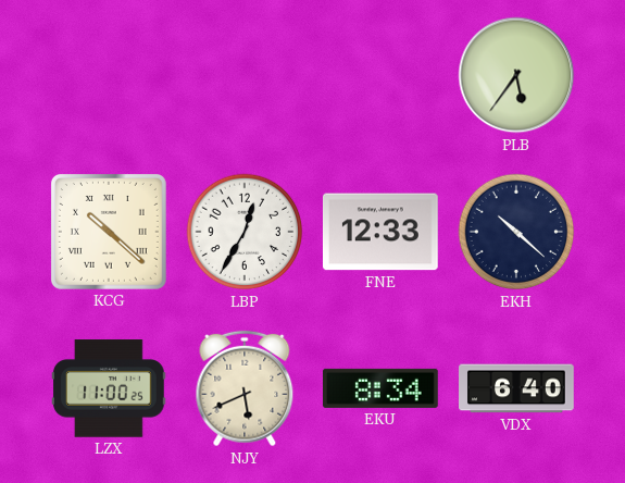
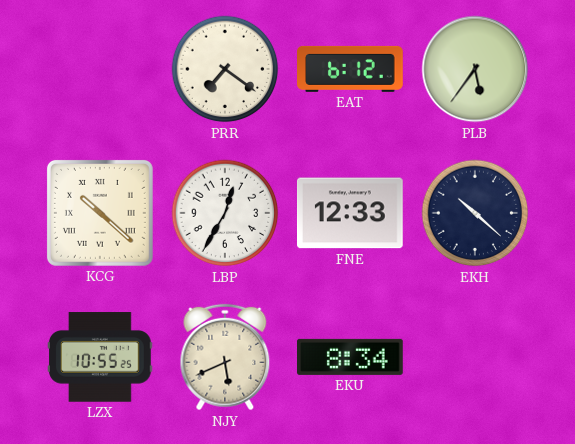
PRR: none -> 7:21
EAT: none -> 6:12
LZX: 11:00 -> 10:55
VDX: 6:40 -> none
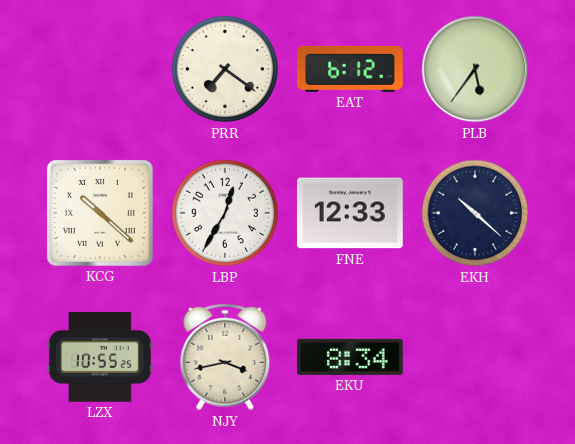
NJY: 5:41 -> 3:43
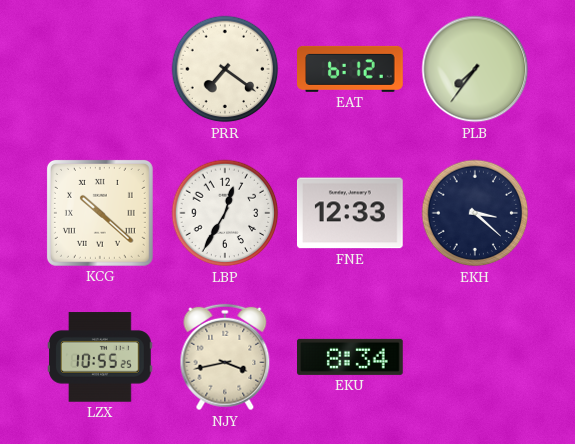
PLB: 5:36 -> 7:36
EKH: 10:22 -> 3:22
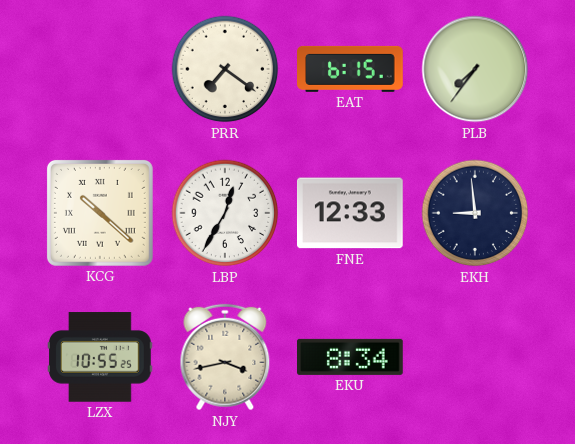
EAT: 6:12 -> 6:15
EKH: 3:22 -> 8:59
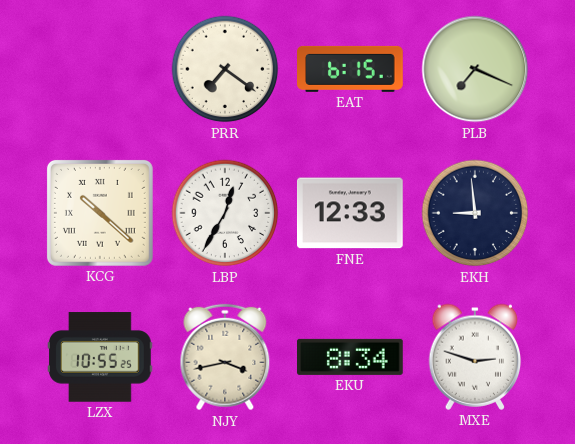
PLB: 7:36 -> 7:19
MXE: none -> 2:48
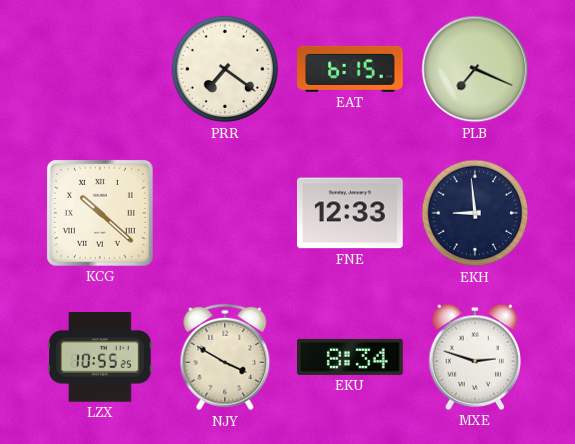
LBP: 12:35 -> none
NJY: 3:43 -> 3:50
